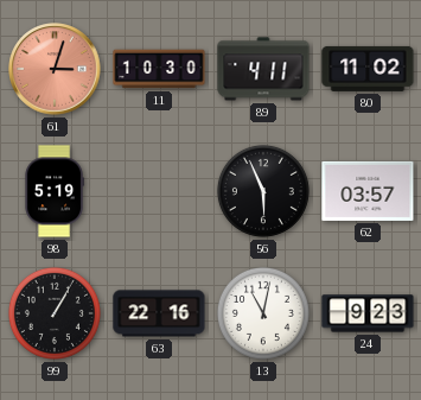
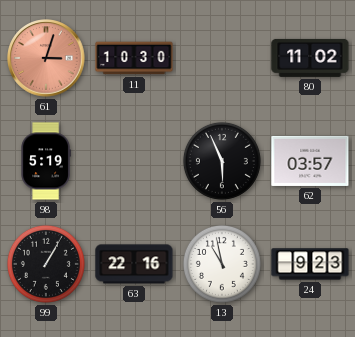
89: 4:11 -> none
13: 11:02 -> 10:58
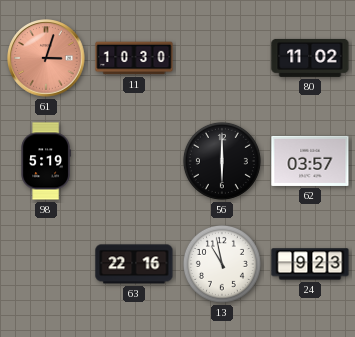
56: 5:56 -> 6:00
99: 1:05 -> none
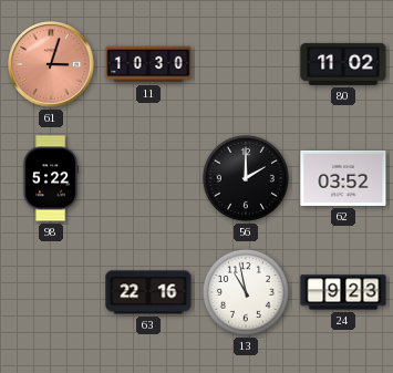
98: 5:19 -> 5:22
56: 6:00 -> 2:00
62: 03:57 -> 03:52
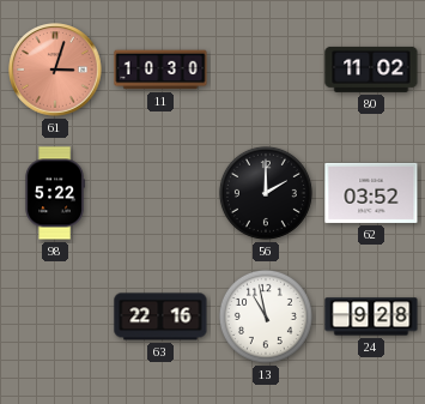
24: 9:23 -> 9:28
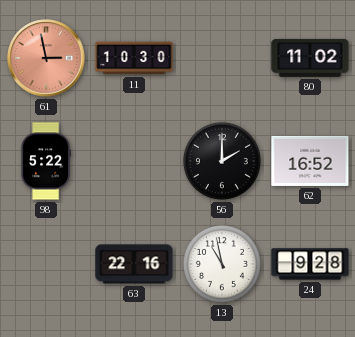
61: 3:03 -> 2:58
62: 03:52 -> 16:52
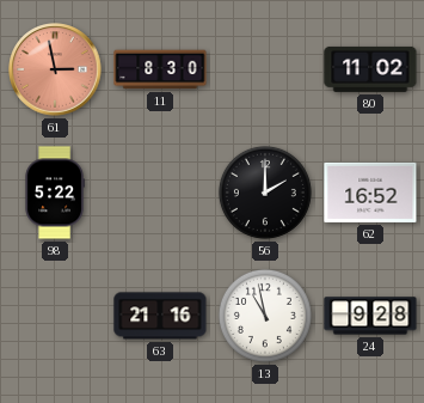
11: 10:30 -> 8:30
63: 22:16 -> 21:16
